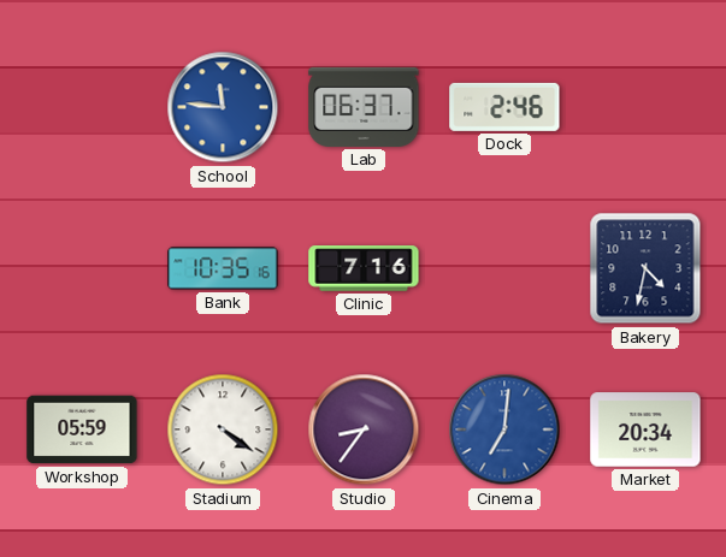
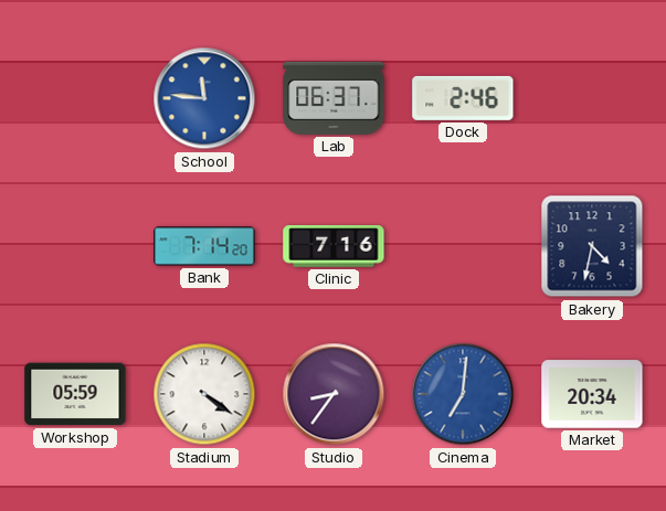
Bank: 10:35 -> 7:14
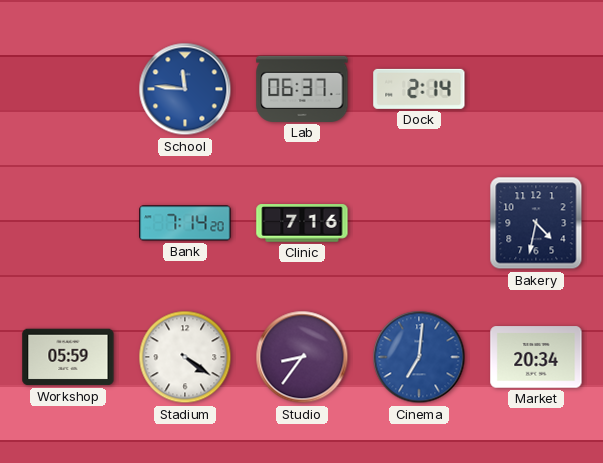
Dock: 2:46 -> 2:14
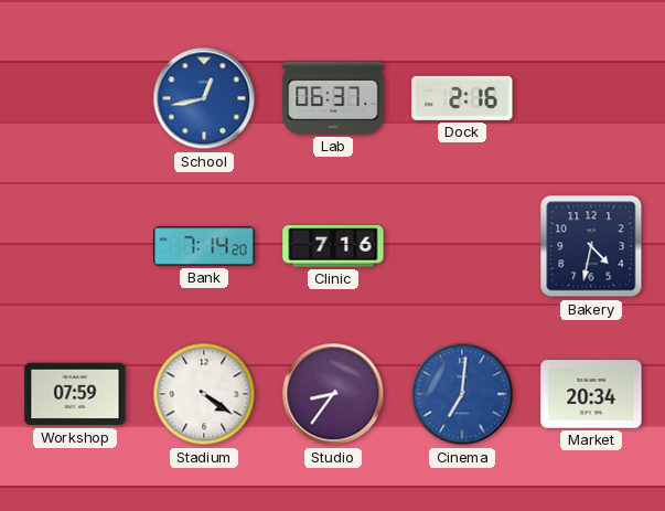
School: 11:46 -> 12:43
Dock: 2:14 -> 2:16
Workshop: 05:59 -> 07:59
